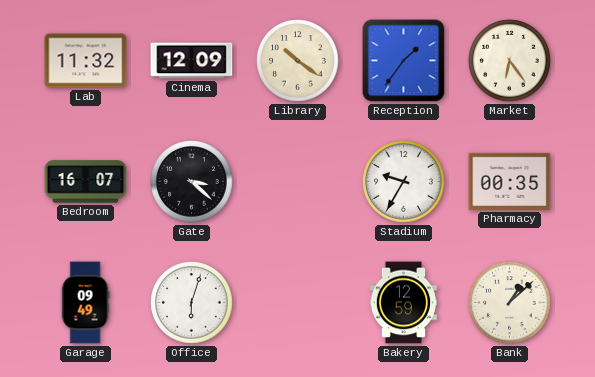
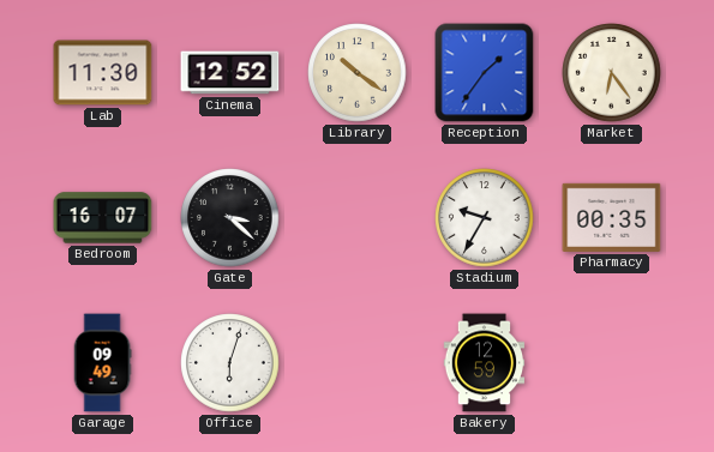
Lab: 11:32 -> 11:30
Cinema: 12:09 -> 12:52
Bank: 1:08 -> none
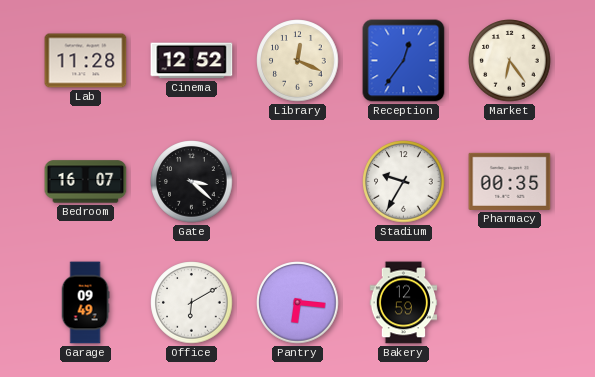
Lab: 11:30 -> 11:28
Library: 10:21 -> 12:19
Reception: 1:36 -> 12:36
Office: 6:03 -> 6:10
Pantry: none -> 6:16
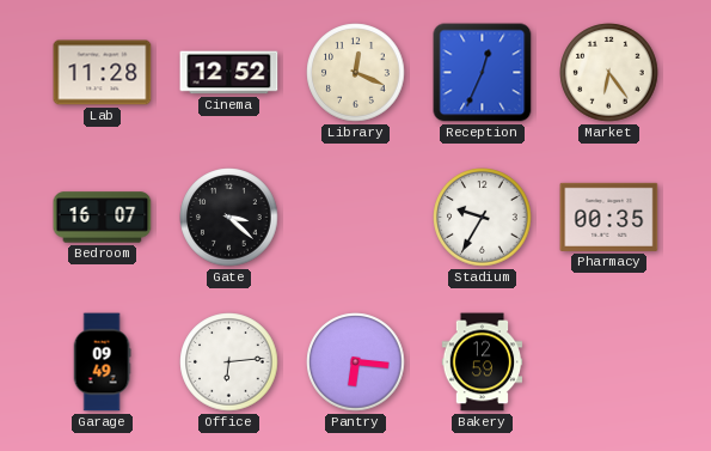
Reception: 12:36 -> 12:34
Office: 6:10 -> 6:14
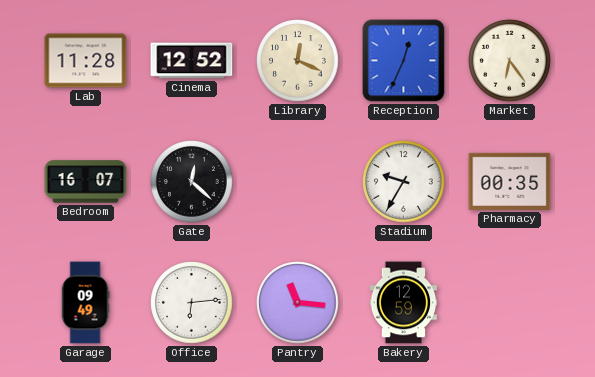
Gate: 3:22 -> 12:22
Pantry: 6:16 -> 11:16
